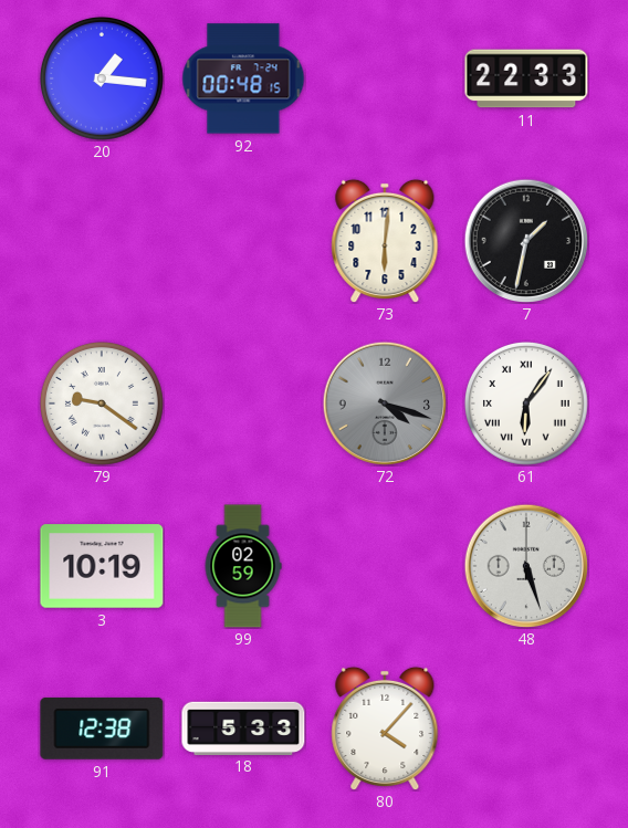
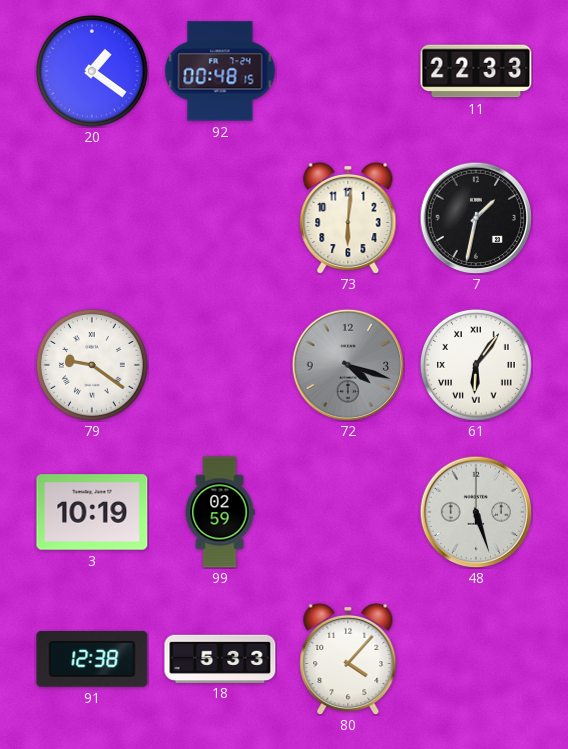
20: 1:16 -> 1:21
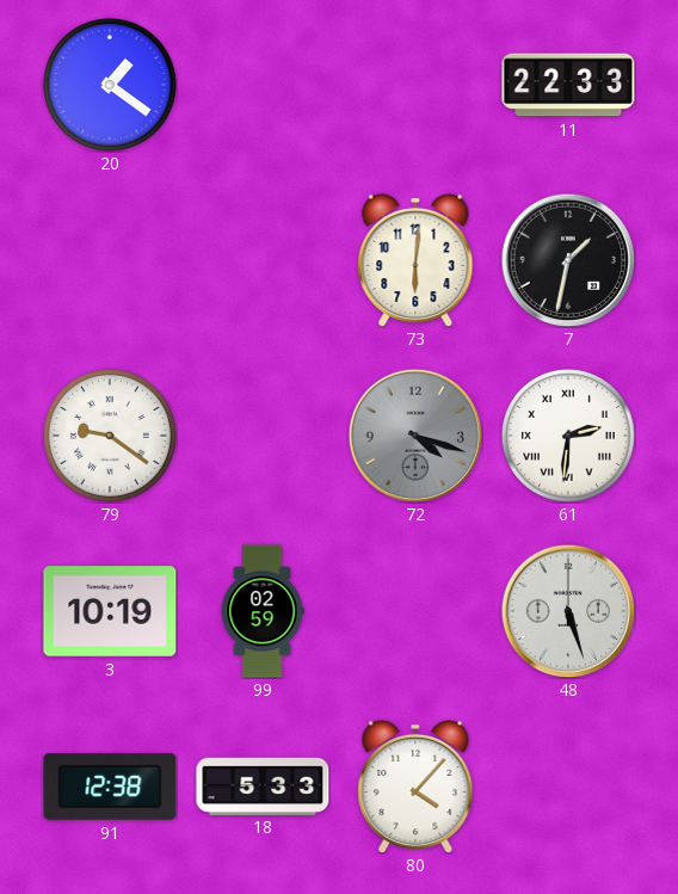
92: 00:48 -> none
61: 6:06 -> 2:31
